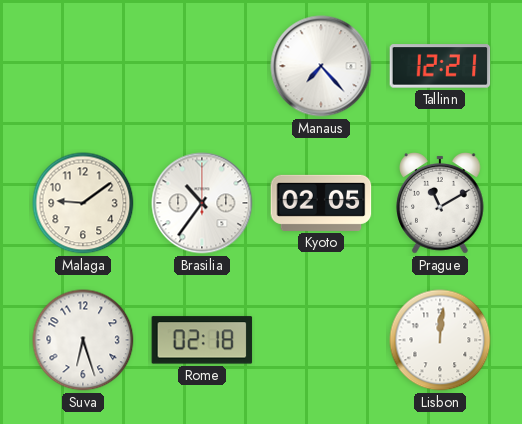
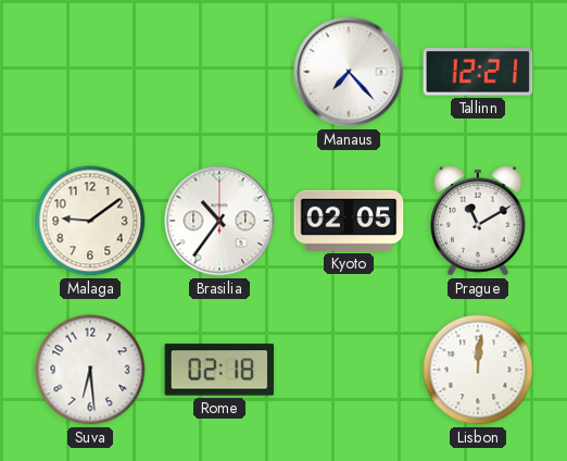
Suva: 6:27 -> 6:29
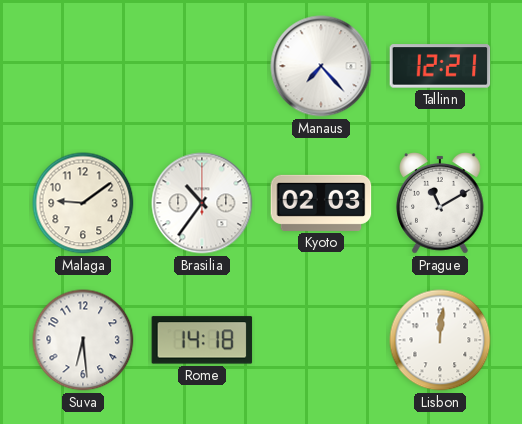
Kyoto: 02:05 -> 02:03
Rome: 02:18 -> 14:18
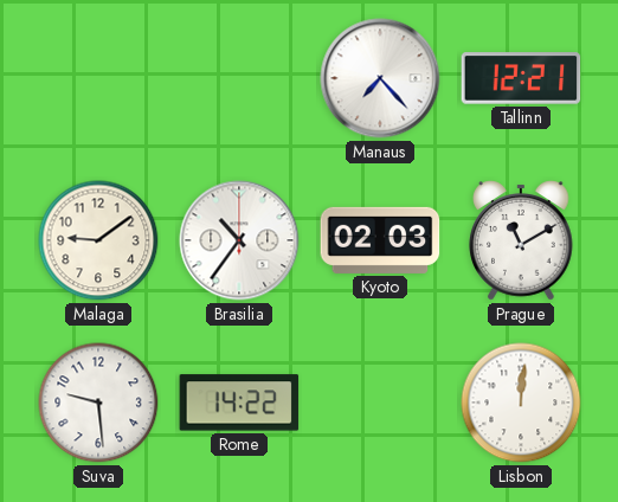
Suva: 6:29 -> 9:29
Rome: 14:18 -> 14:22
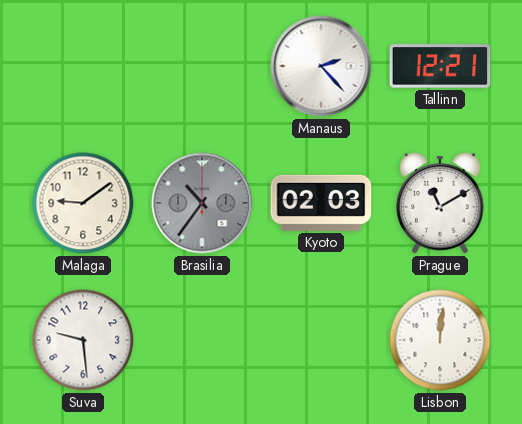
Manaus: 7:23 -> 2:23
Brasilia dial: white -> grey
Rome: 14:22 -> none
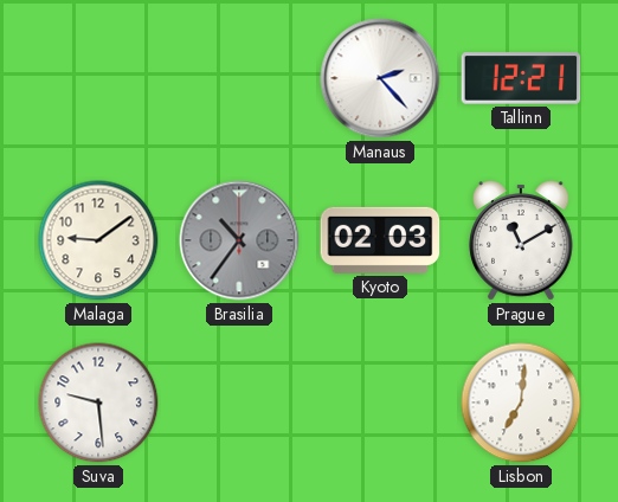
Lisbon: 12:01 -> 7:01
